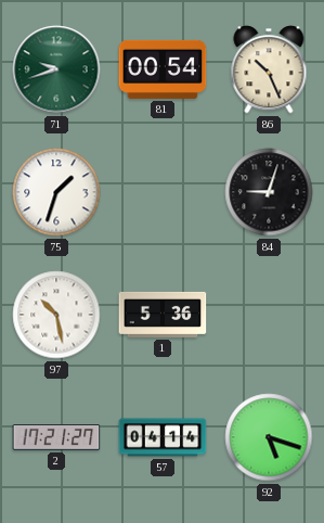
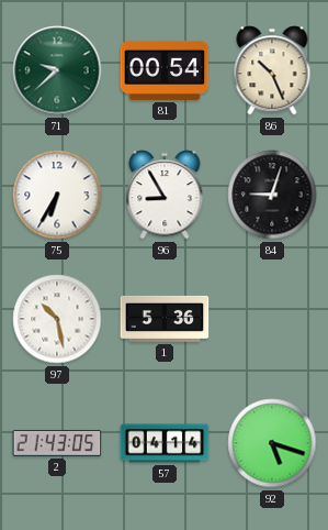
71: 9:42 -> 9:38
75: 1:33 -> 6:35
96: none -> 8:55
2: 17:21 -> 21:43
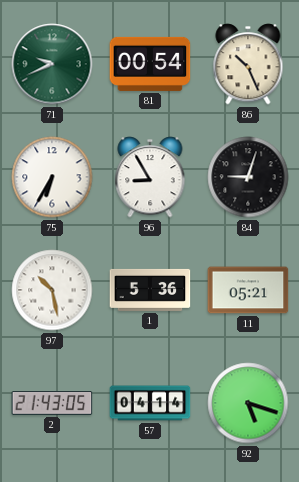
71: 9:38 -> 9:41
11: none -> 05:21
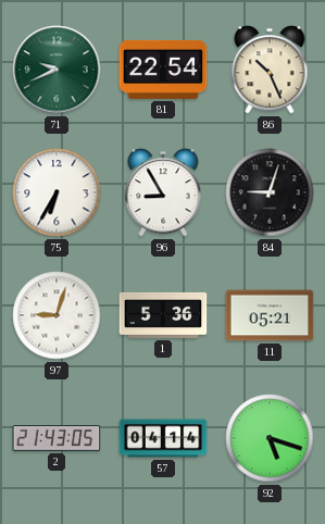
81: 00:54 -> 22:54
97: 10:28 -> 9:03
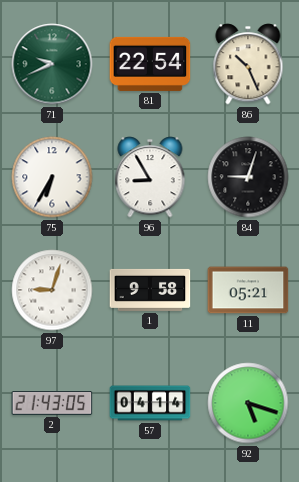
1: 5:36 -> 9:58
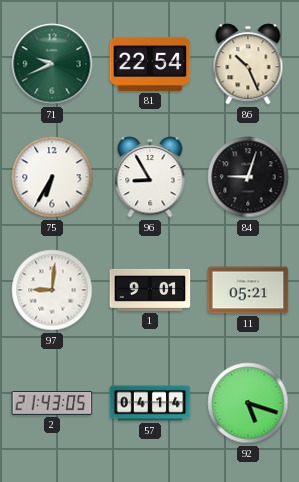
97: 9:03 -> 9:01
1: 9:58 -> 9:01
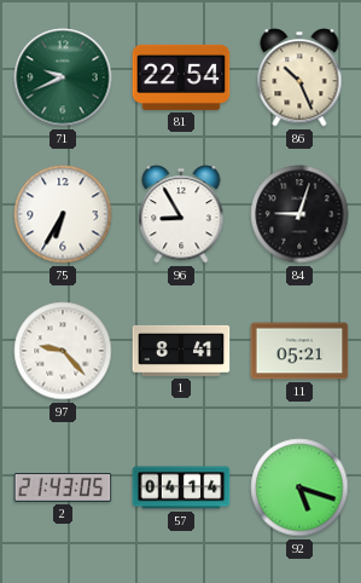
97: 9:01 -> 9:23
1: 9:01 -> 8:41
